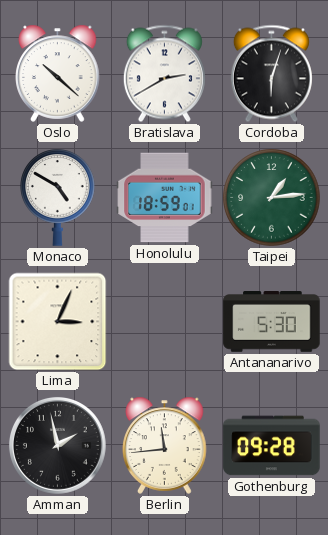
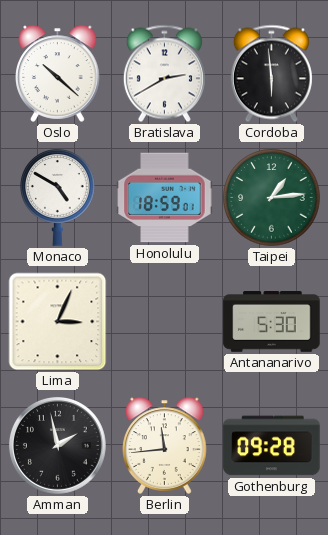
Cordoba: 6:03 -> 5:59
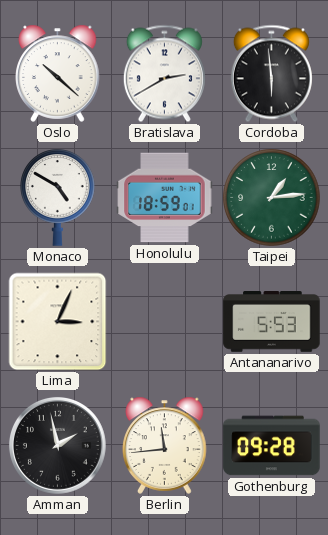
Antananarivo: 5:30 -> 5:53
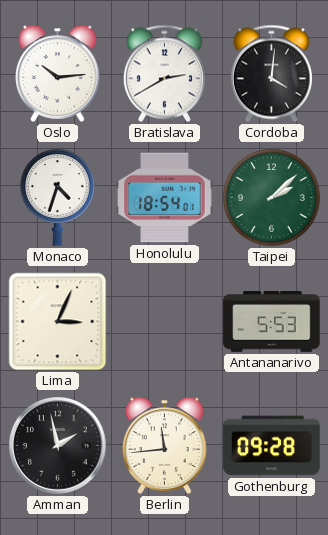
Oslo: 10:22 -> 10:14
Cordoba: 5:59 -> 4:01
Monaco: 4:50 -> 4:33
Honolulu: 18:59 -> 18:54
Taipei: 1:14 -> 2:08
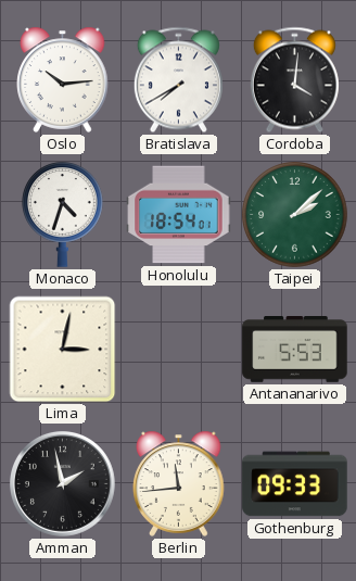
Bratislava: 2:40 -> 7:40
Lima: 3:04 -> 3:02
Gothenburg: 09:28 -> 09:33
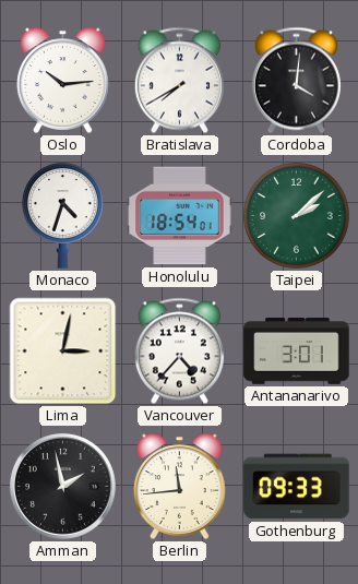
Vancouver: none -> 4:37
Antananarivo: 5:53 -> 3:01
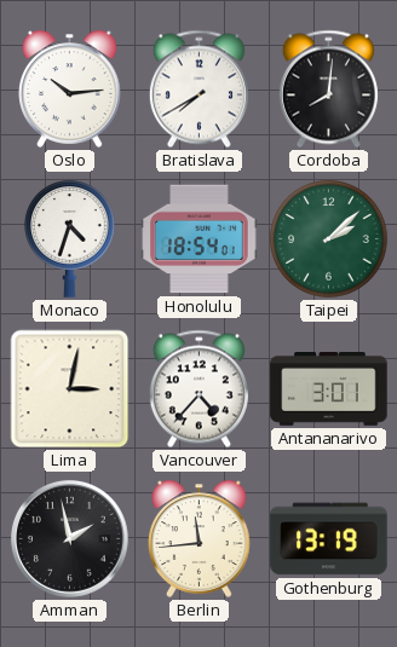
Cordoba: 4:01 -> 8:01
Gothenburg: 09:33 -> 13:19
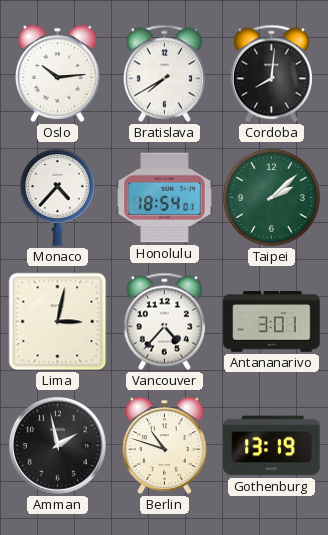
Monaco: 4:33 -> 4:37
Berlin: 11:44 -> 10:48
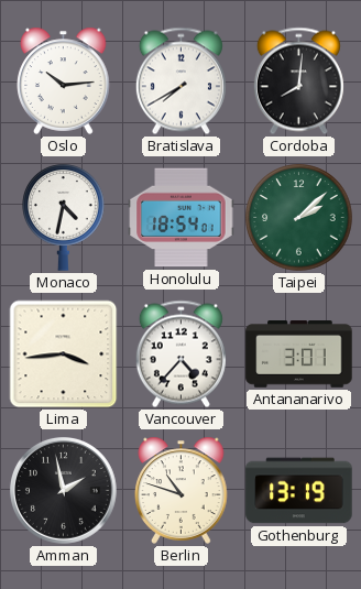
Monaco: 4:37 -> 4:32
Lima: 3:02 -> 3:44
